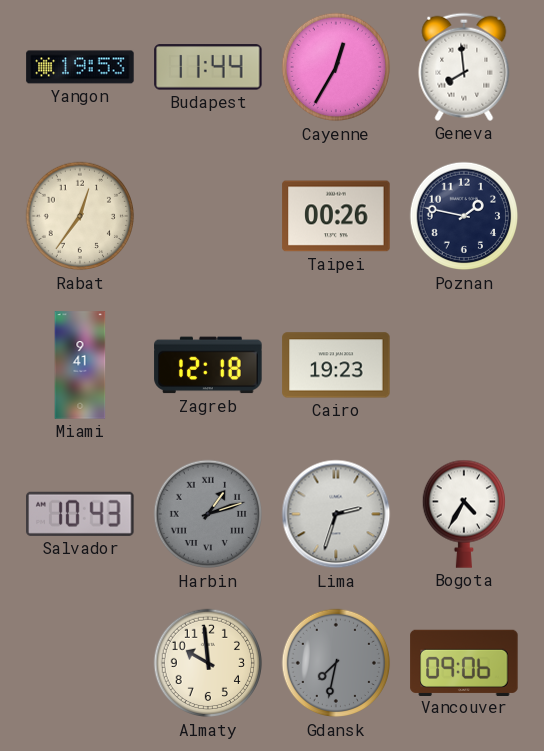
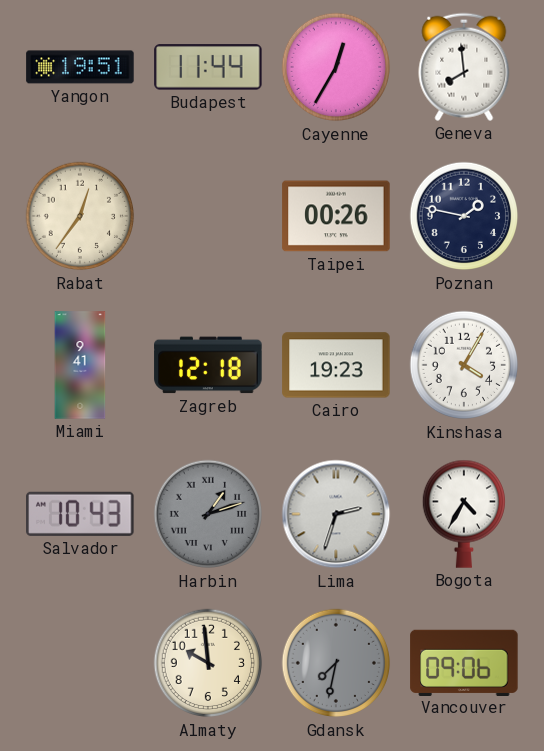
Yangon: 19:53 -> 19:51
Kinshasa: none -> 4:05
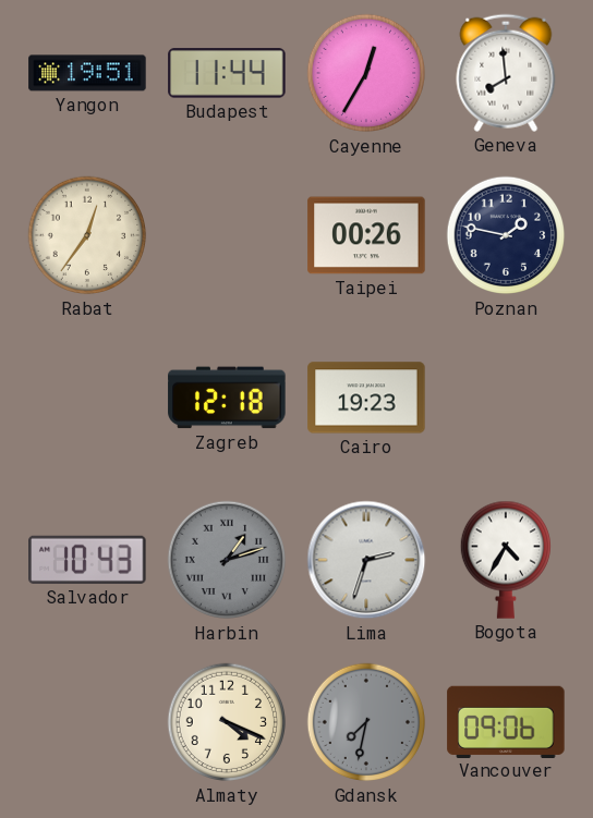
Miami: 9:41 -> none
Kinshasa: 4:05 -> none
Almaty: 9:59 -> 4:19
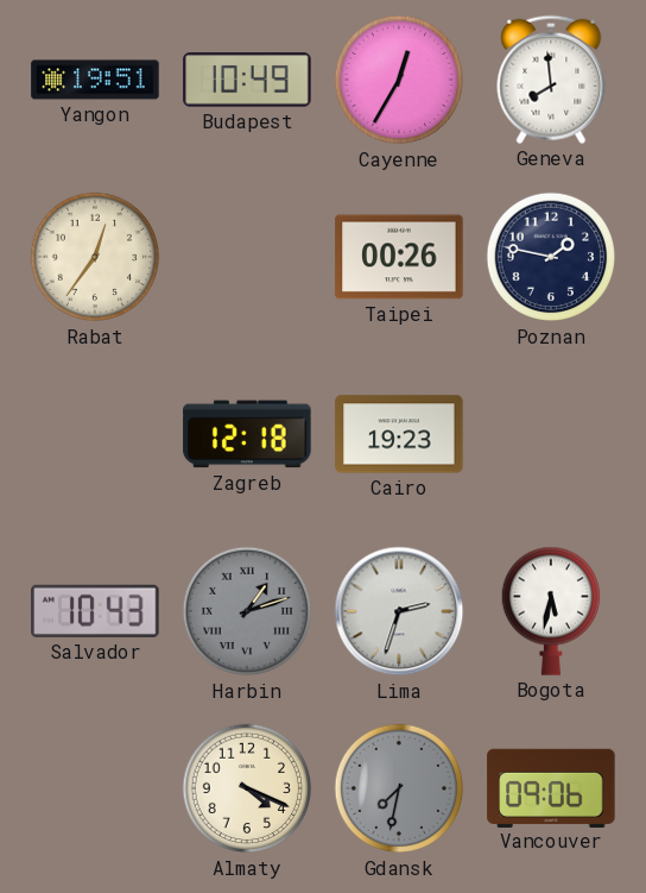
Budapest: 11:44 -> 10:49
Bogota: 4:35 -> 5:32
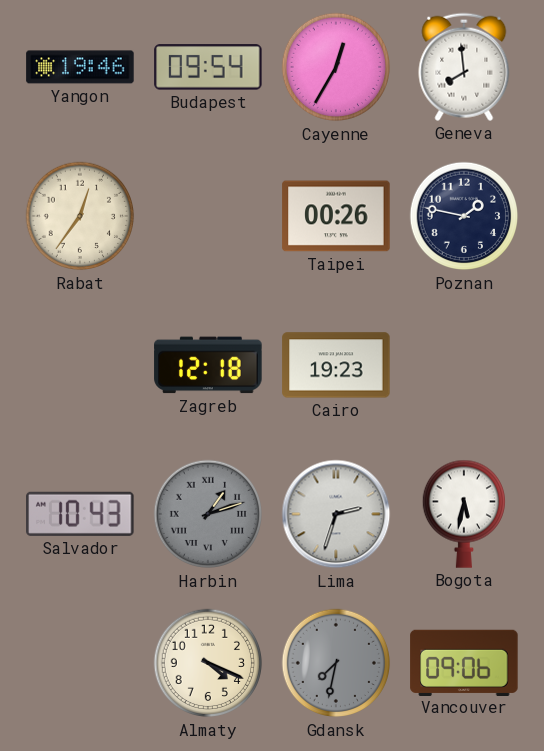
Yangon: 19:51 -> 19:46
Budapest: 10:49 -> 09:54
